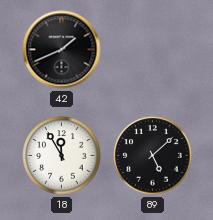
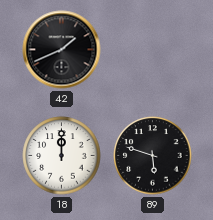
18: 11:55 -> 12:00
89: 5:08 -> 5:48
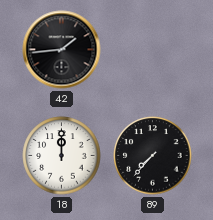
42: 1:41 -> 1:44
89: 5:48 -> 7:37
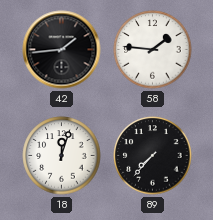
58: none -> 1:46
18: 12:00 -> 12:03
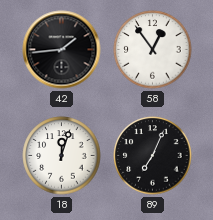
58: 1:46 -> 12:54
89: 7:37 -> 7:04
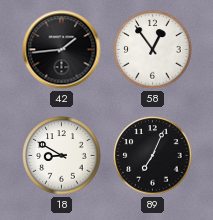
18: 12:03 -> 8:50
